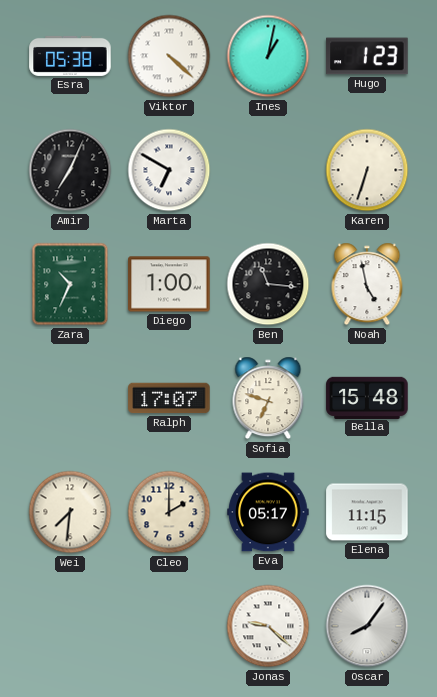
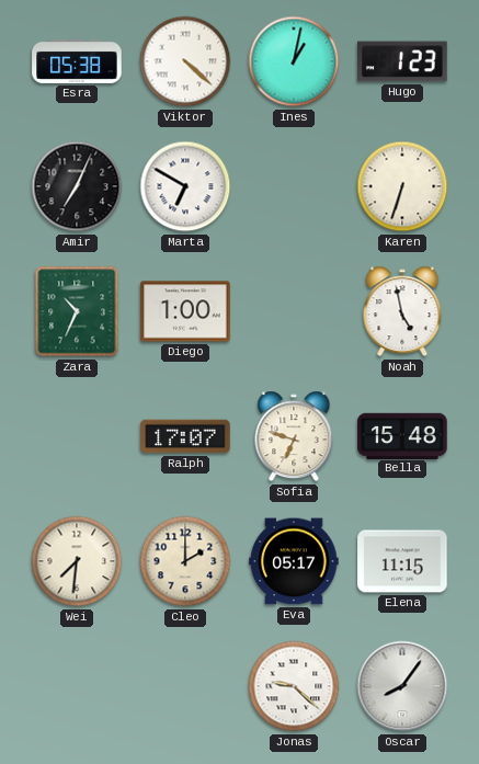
Ben: 11:16 -> none
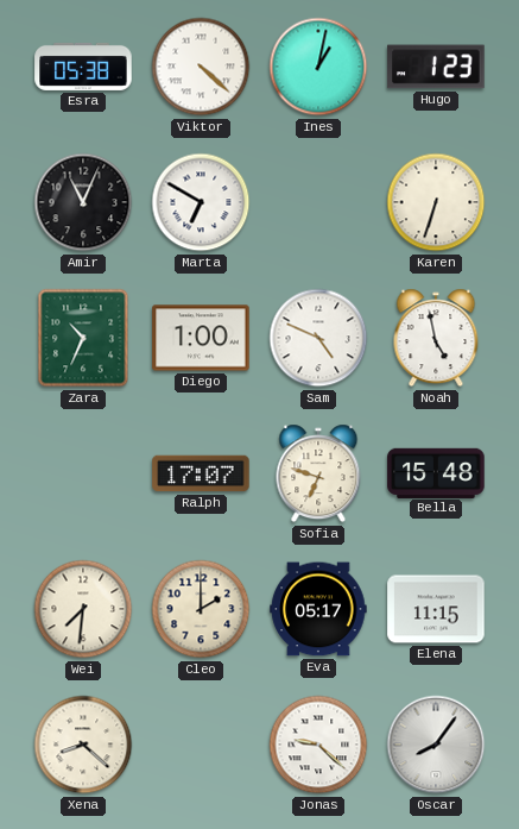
Amir: 7:04 -> 11:04
Sam: none -> 4:49
Xena: none -> 8:22
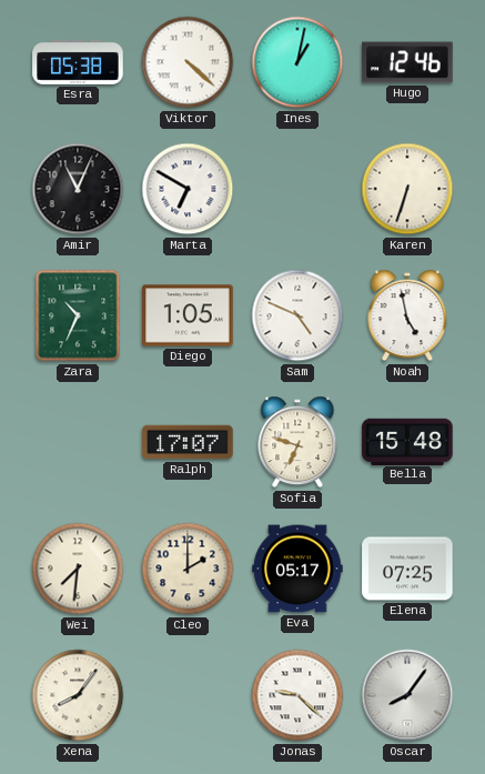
Hugo: 1:23 -> 12:46
Diego: 1:00 -> 1:05
Elena: 11:15 -> 07:25
Xena: 8:22 -> 8:06
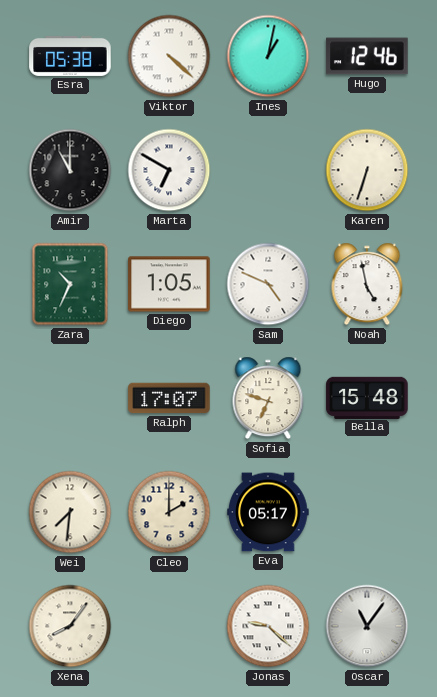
Amir: 11:04 -> 11:00
Elena: 07:25 -> none
Oscar: 8:06 -> 11:06
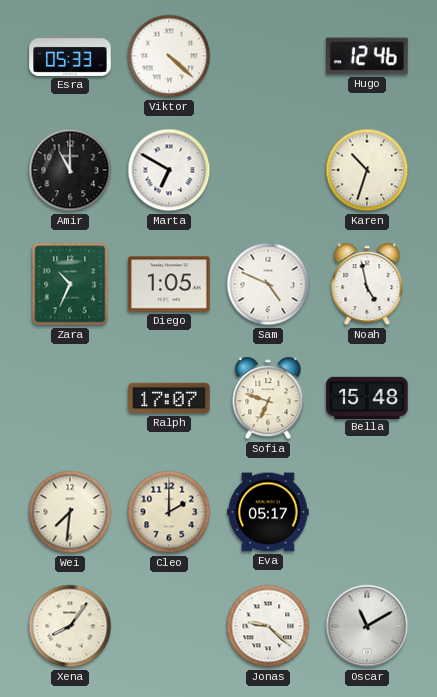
Esra: 05:38 -> 05:33
Ines: 1:02 -> none
Karen: 6:33 -> 10:33
Oscar: 11:06 -> 11:10
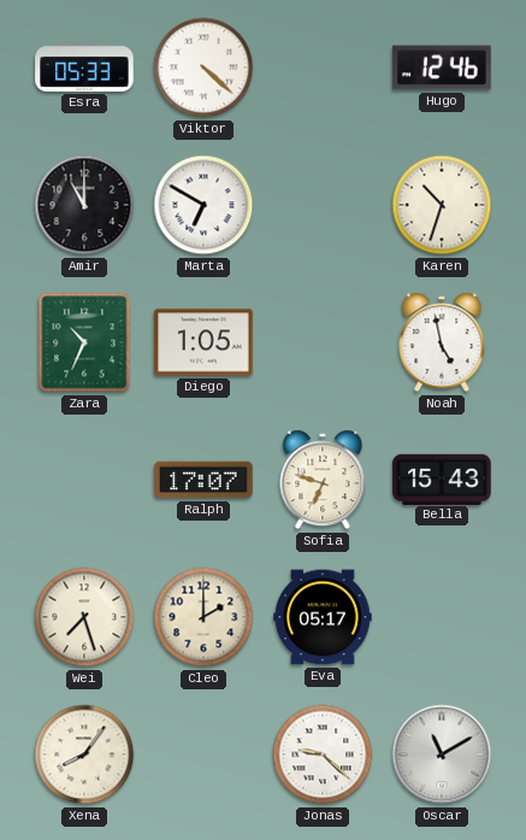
Sam: 4:49 -> none
Bella: 15:48 -> 15:43
Wei: 7:31 -> 7:27
